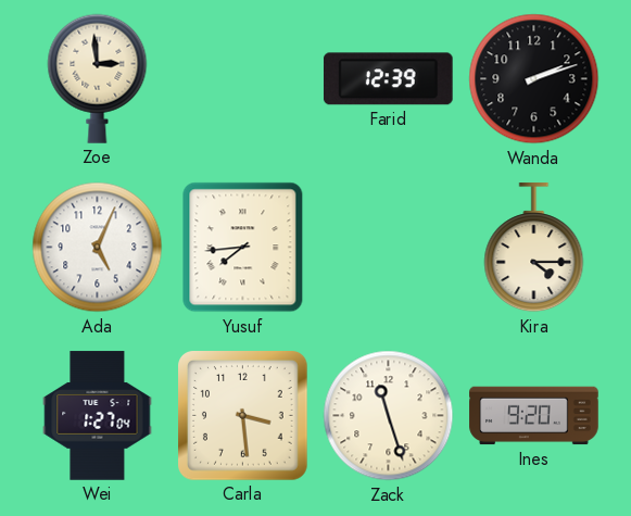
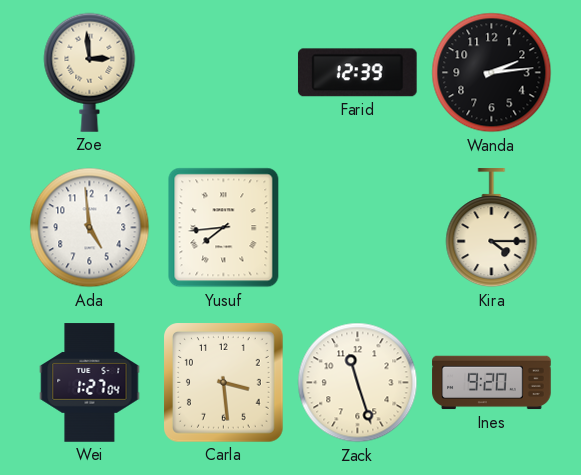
Wanda: 2:12 -> 2:14
Ada: 5:04 -> 4:59
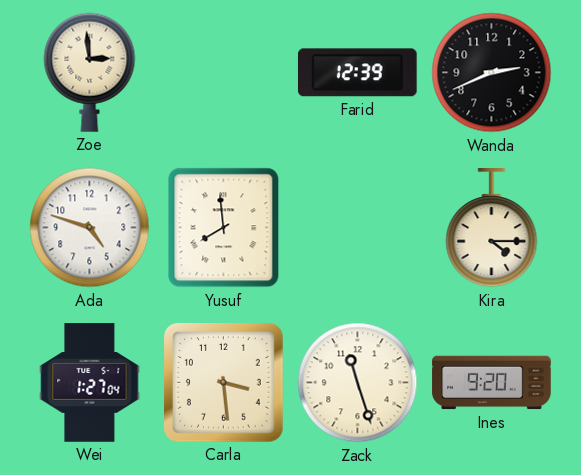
Wanda: 2:14 -> 2:41
Ada: 4:59 -> 4:48
Yusuf: 7:44 -> 7:59
